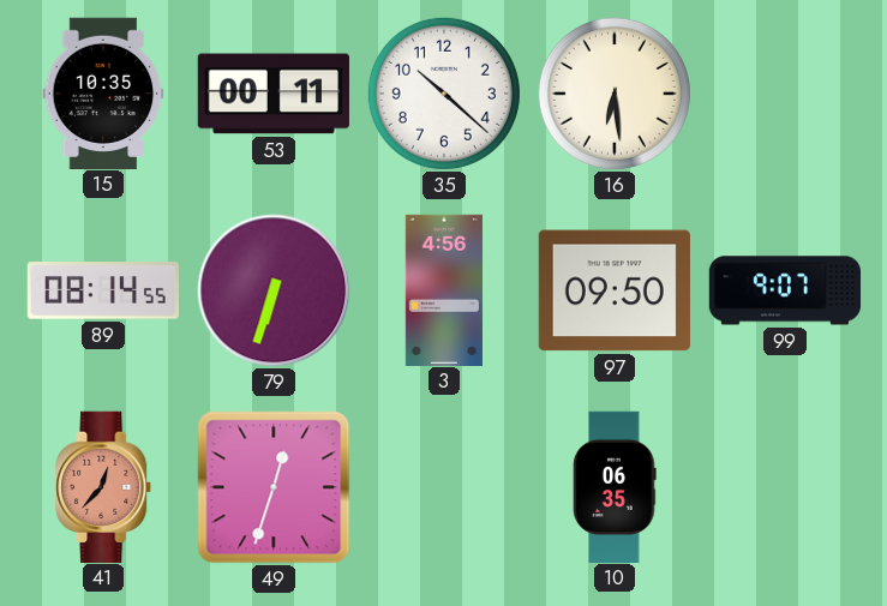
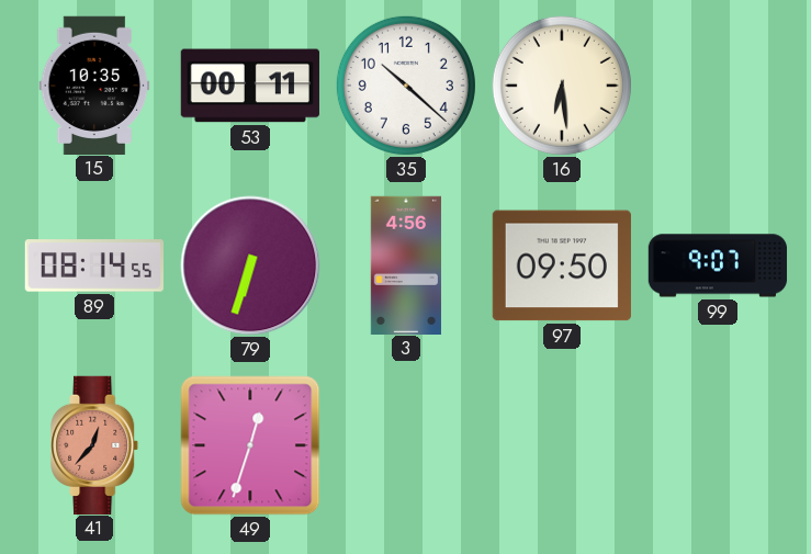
10: 06:35 -> none
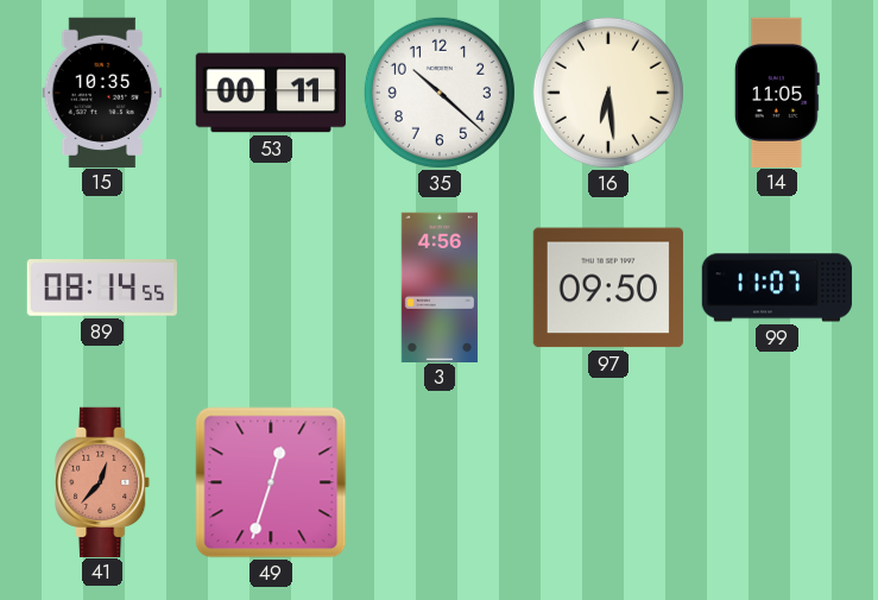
14: none -> 11:05
79: 6:33 -> none
99: 9:07 -> 11:07
